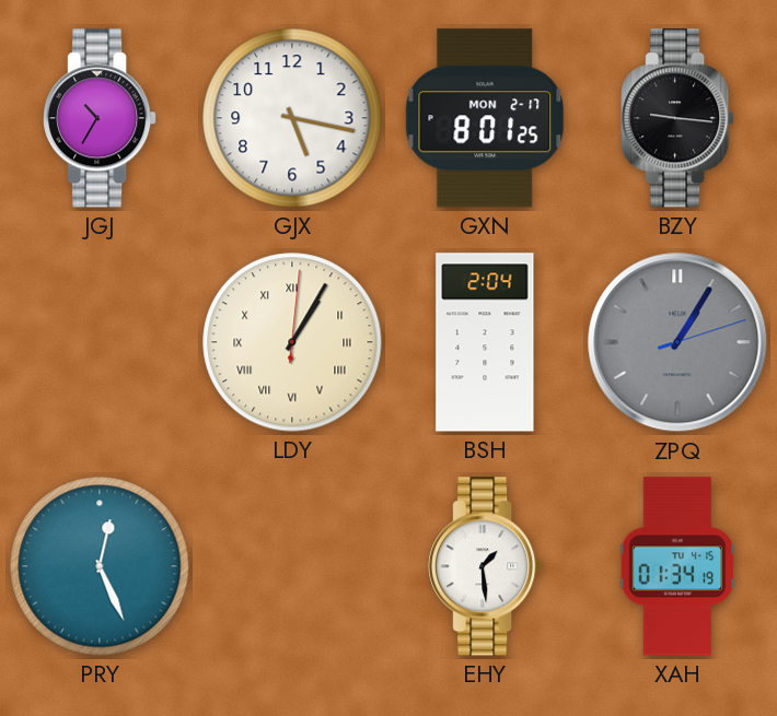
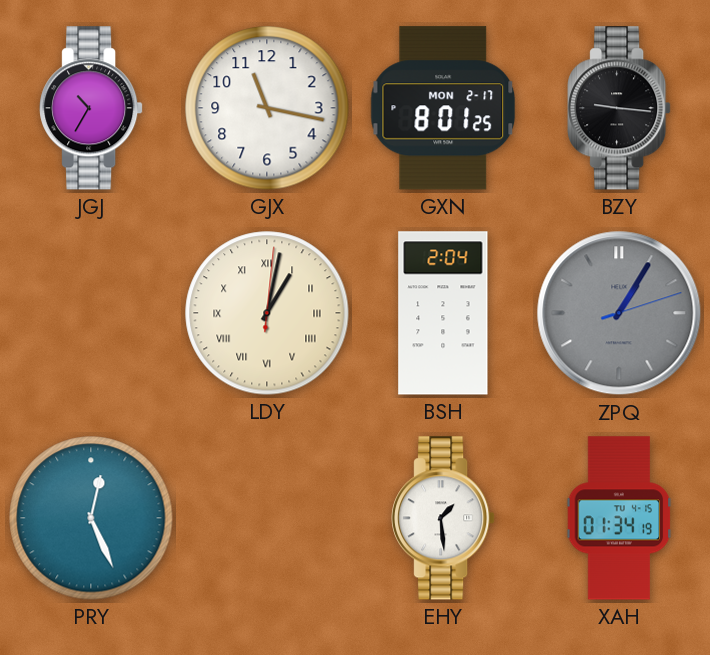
GJX: 5:17 -> 11:17
LDY: 1:05 -> 1:02
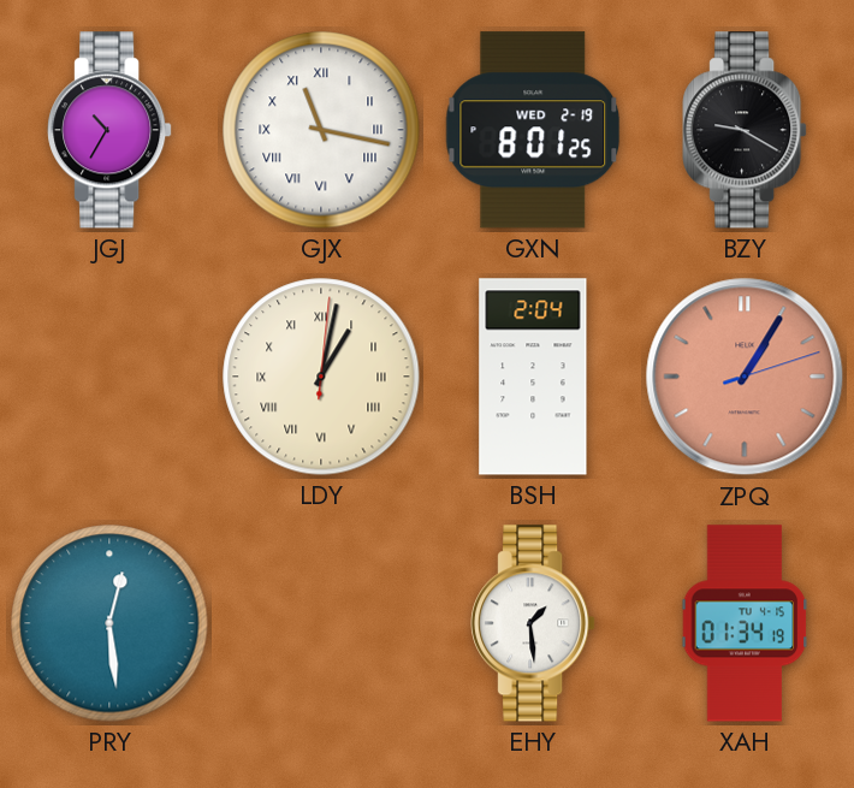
GJX numerals: Arabic -> Roman
GXN date: MON 2-17 -> WED 2-19
BZY: 9:16 -> 9:20
ZPQ dial: grey -> salmon
PRY: 12:26 -> 12:29
